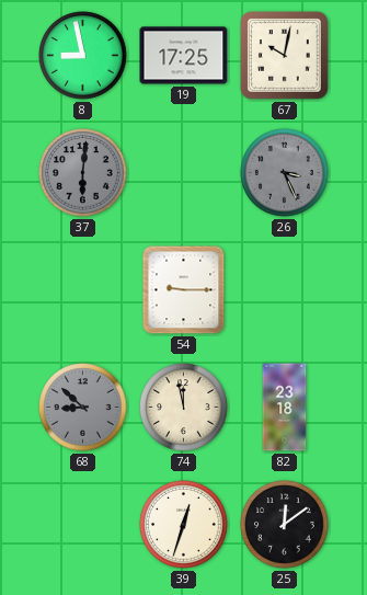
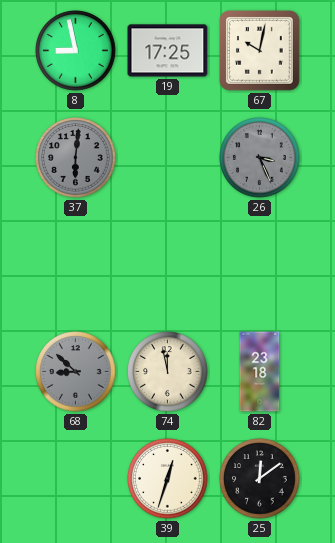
54: 9:15 -> none
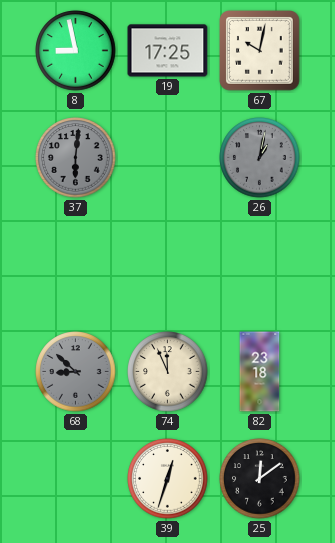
26: 3:26 -> 1:02
74: 11:58 -> 11:56
